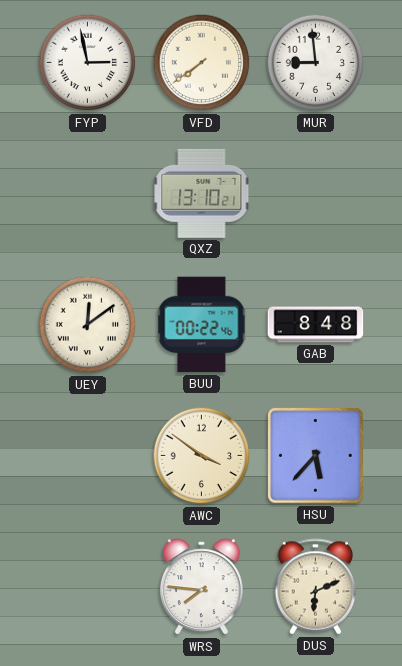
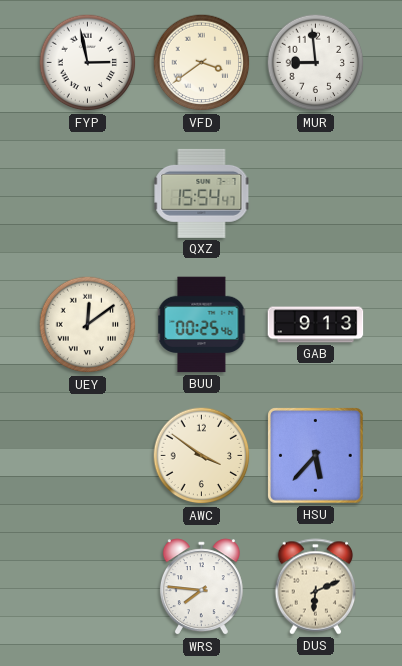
VFD: 7:39 -> 3:39
QXZ: 13:10 -> 15:54
BUU: 00:22 -> 00:25
GAB: 8:48 -> 9:13
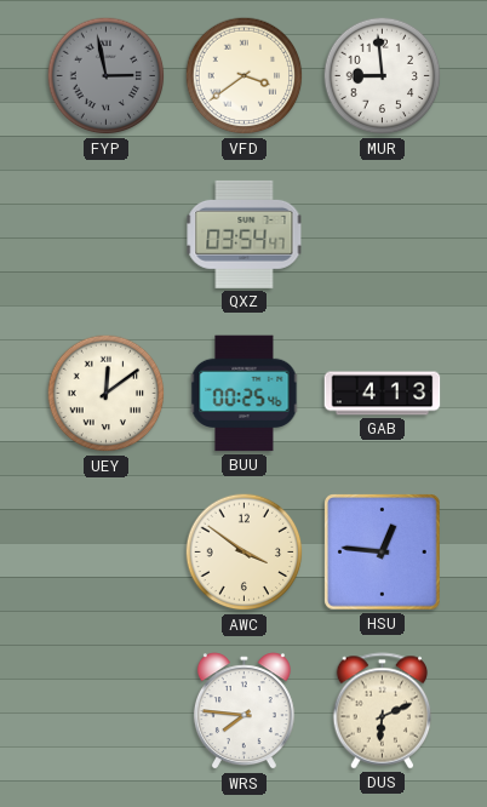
FYP dial: white -> grey
QXZ: 15:54 -> 03:54
GAB: 9:13 -> 4:13
HSU: 5:37 -> 12:46
